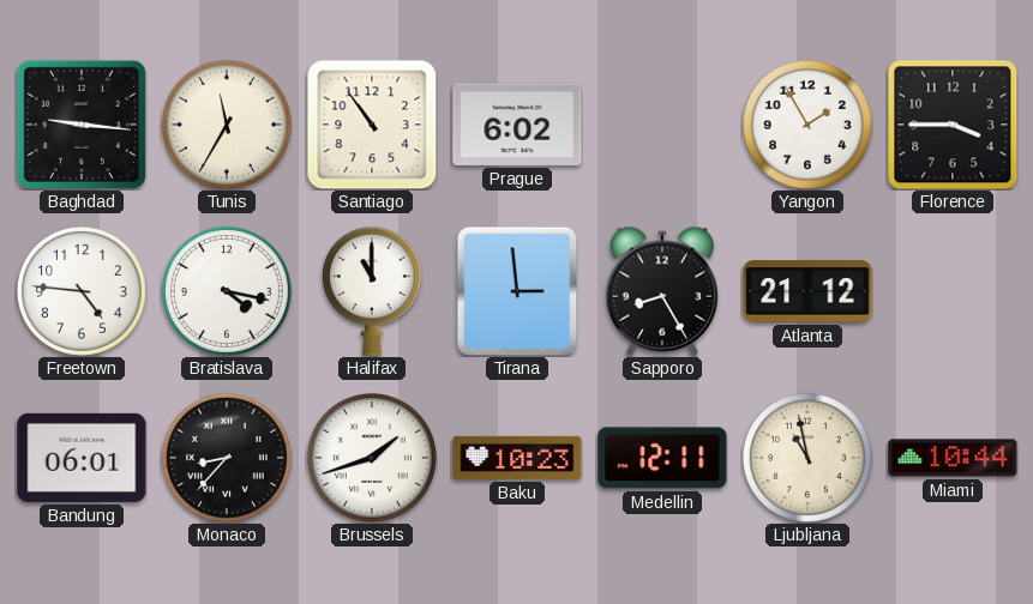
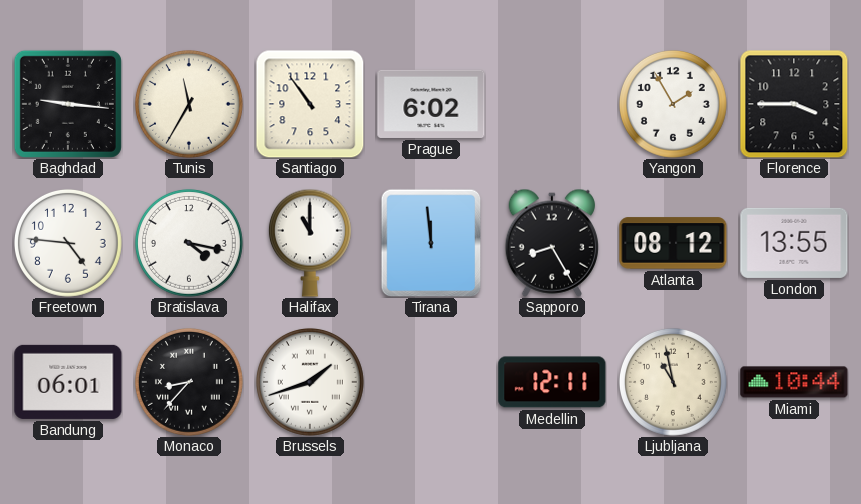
Tirana: 2:59 -> 11:59
Atlanta: 21:12 -> 08:12
London: none -> 13:55
Baku: 10:23 -> none
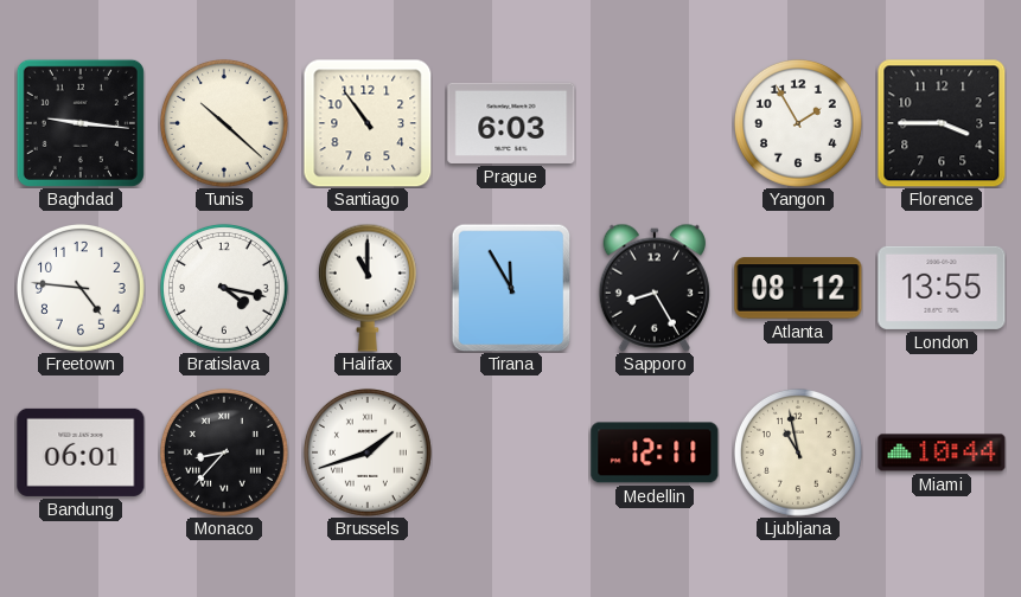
Tunis: 11:35 -> 10:22
Prague: 6:02 -> 6:03
Tirana: 11:59 -> 11:55
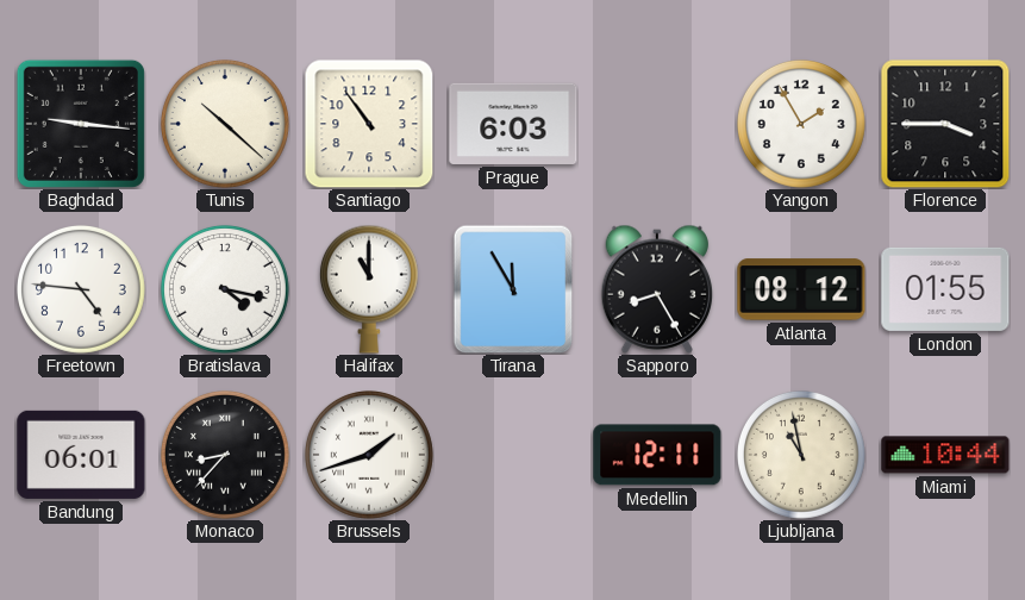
London: 13:55 -> 01:55
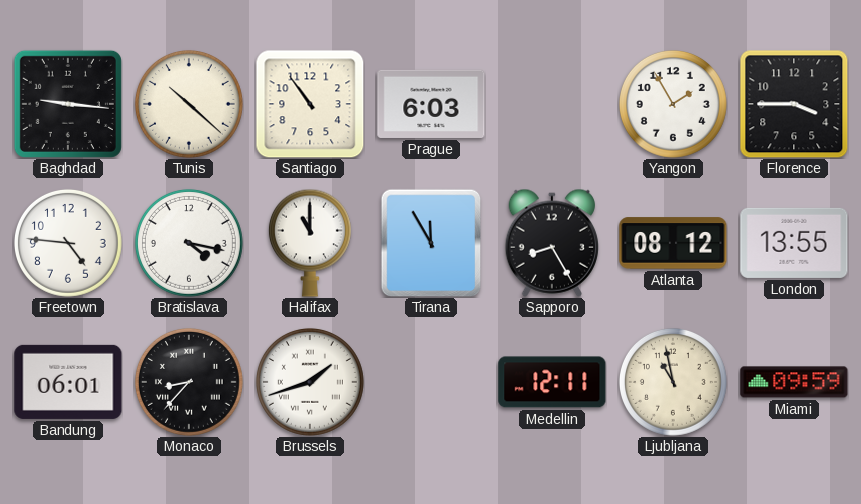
London: 01:55 -> 13:55
Miami: 10:44 -> 09:59
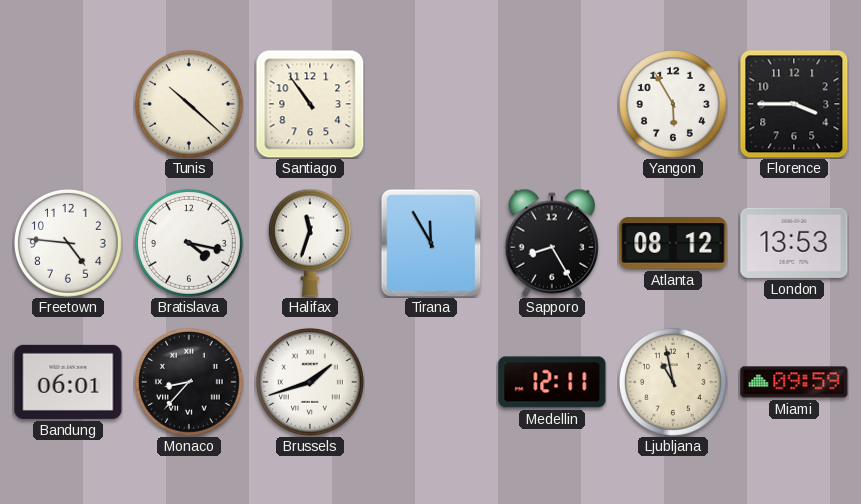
Baghdad: 9:16 -> none
Prague: 6:03 -> none
Yangon: 1:55 -> 5:55
Halifax: 11:00 -> 11:33
London: 13:55 -> 13:53
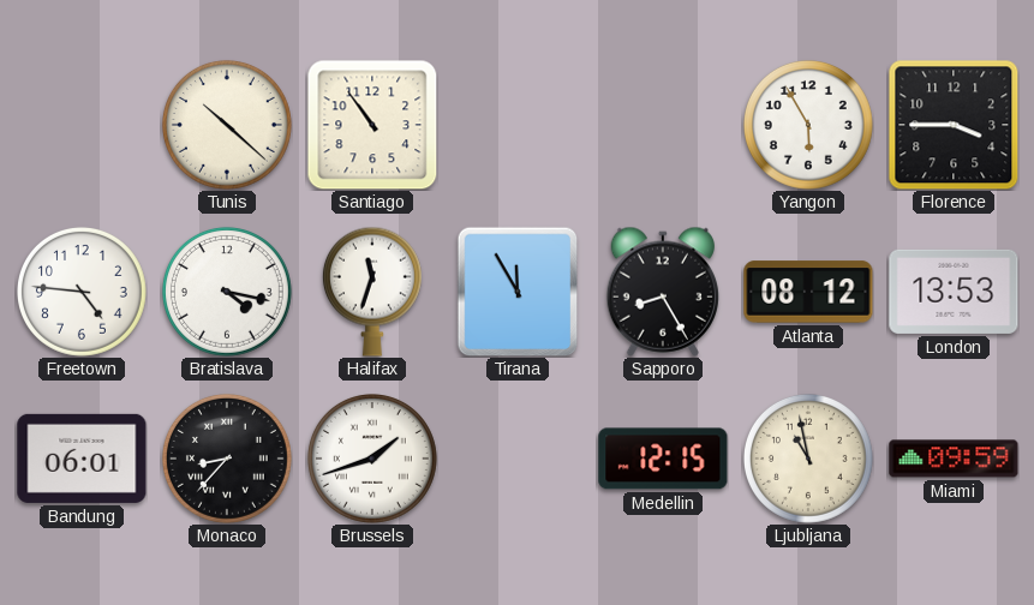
Medellin: 12:11 -> 12:15
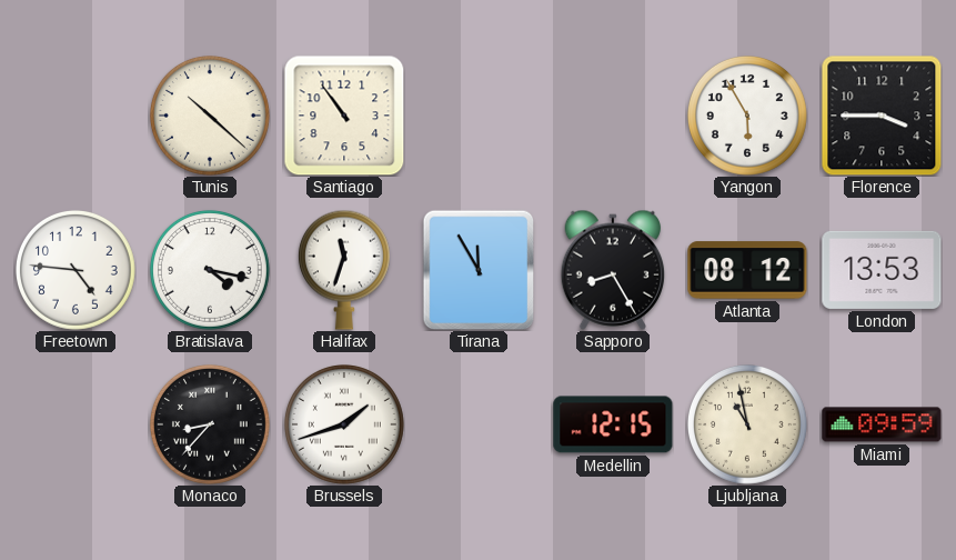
Bandung: 06:01 -> none
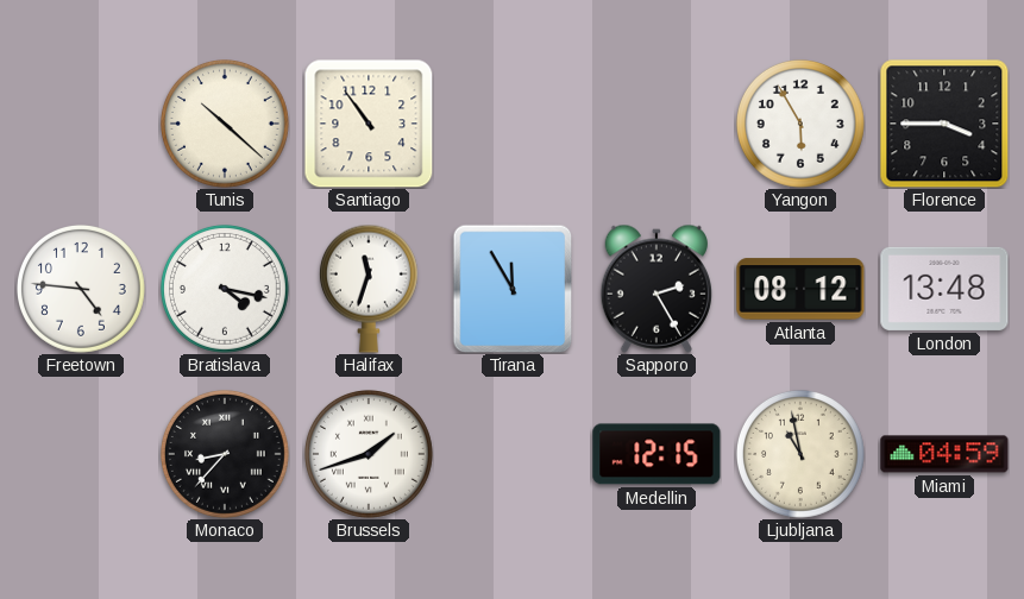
Sapporo: 8:25 -> 2:25
London: 13:53 -> 13:48
Miami: 09:59 -> 04:59
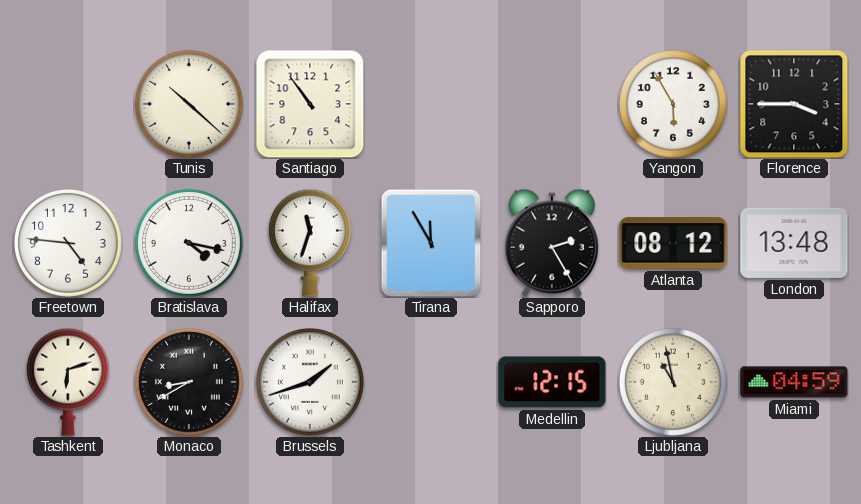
Tashkent: none -> 6:12
Monaco: 8:37 -> 8:40
